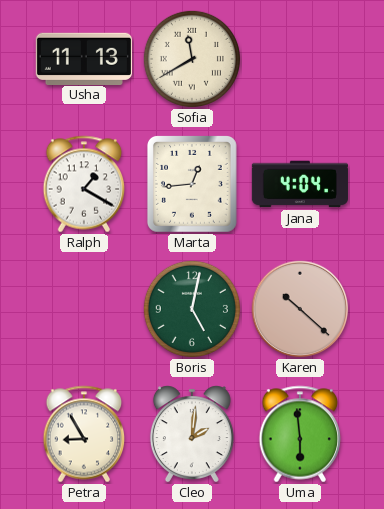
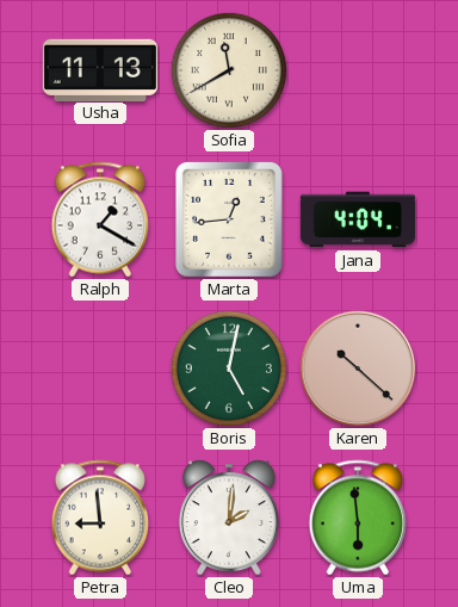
Petra: 8:55 -> 8:59
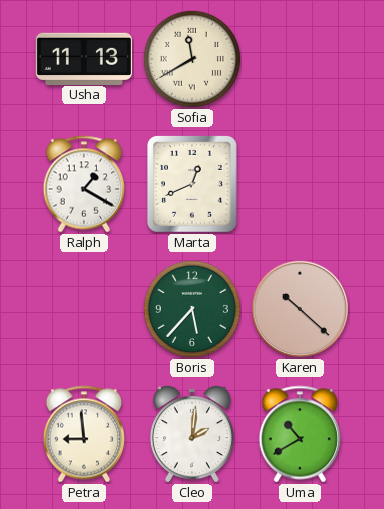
Marta: 12:44 -> 12:41
Jana: 4:04 -> none
Boris: 5:02 -> 5:37
Uma: 5:59 -> 10:40
